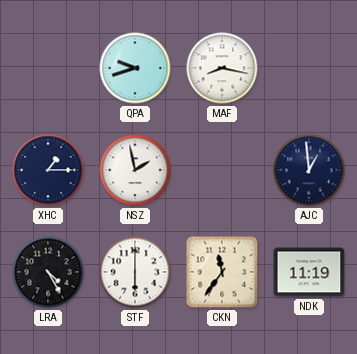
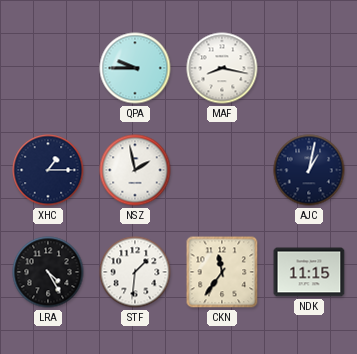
QPA: 9:42 -> 9:45
AJC: 12:59 -> 1:02
STF: 6:00 -> 1:31
NDK: 11:19 -> 11:15
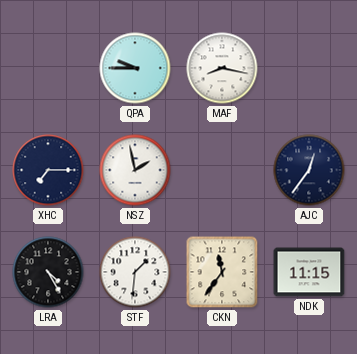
XHC: 1:15 -> 7:15
AJC: 1:02 -> 12:36
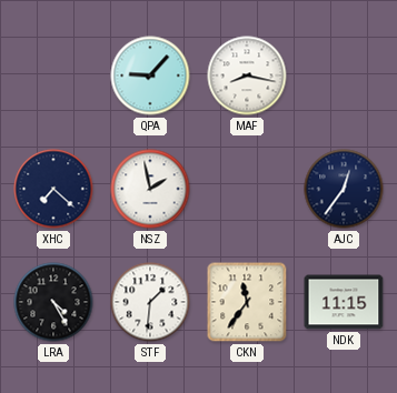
QPA: 9:45 -> 9:07
XHC: 7:15 -> 7:22
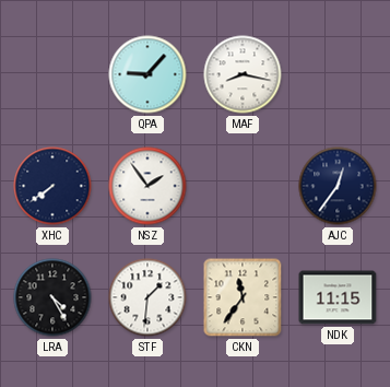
XHC: 7:22 -> 7:39
NSZ: 1:58 -> 1:54
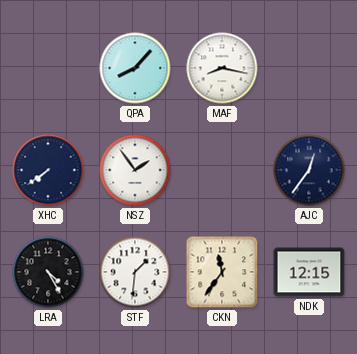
QPA: 9:07 -> 8:07
NDK: 11:15 -> 12:15
